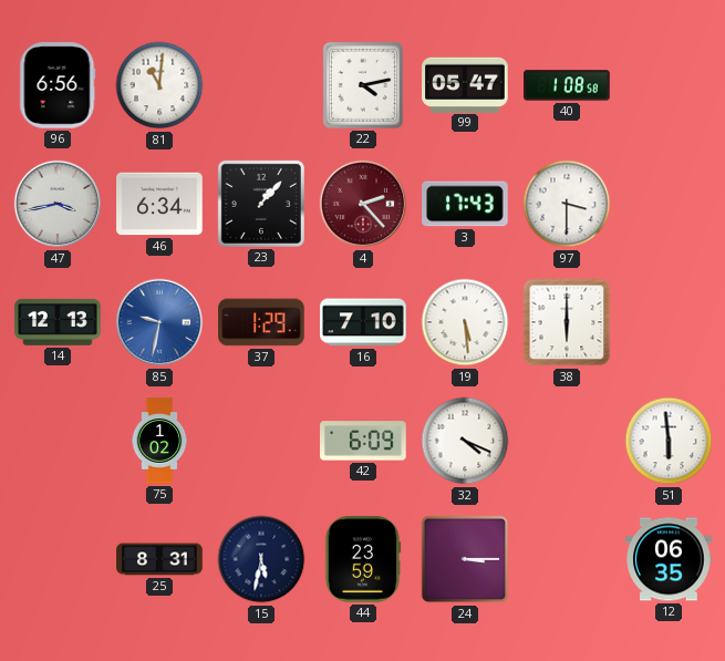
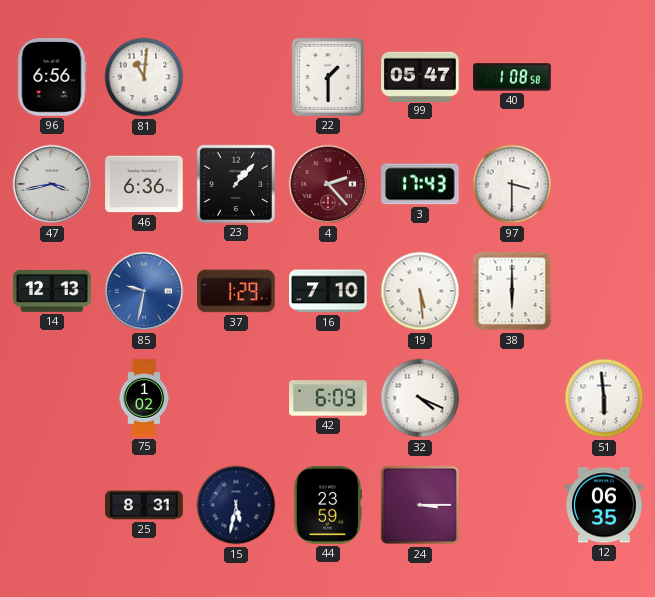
22: 4:13 -> 1:30
46: 6:34 -> 6:36
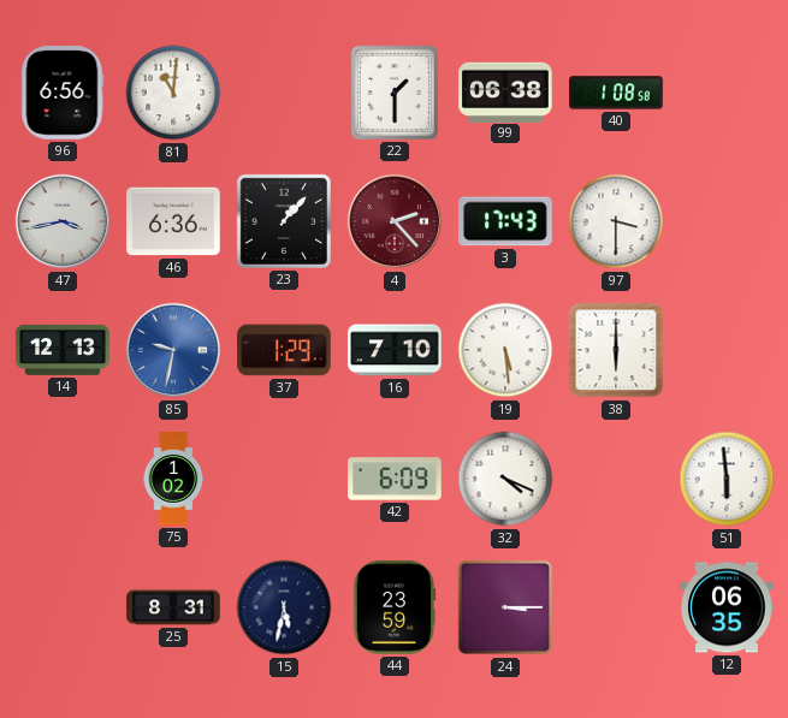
99: 05:47 -> 06:38
